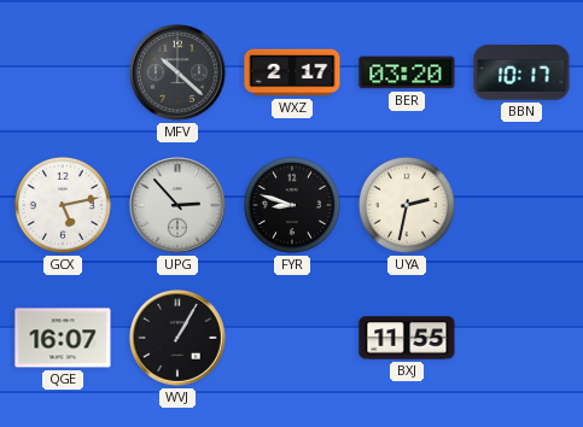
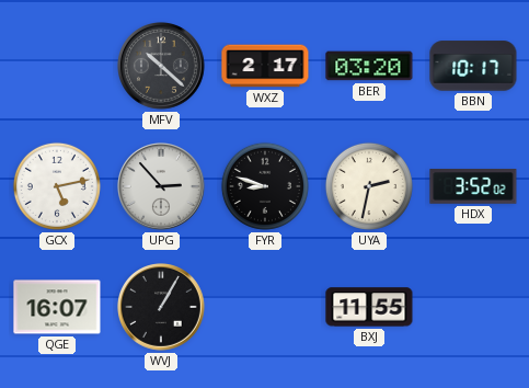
HDX: none -> 3:52
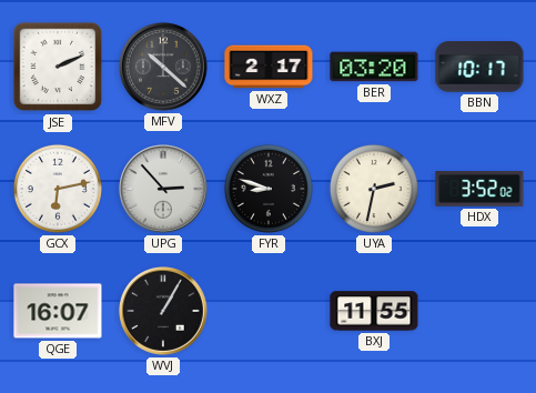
JSE: none -> 2:11
GCX: 5:13 -> 6:13
